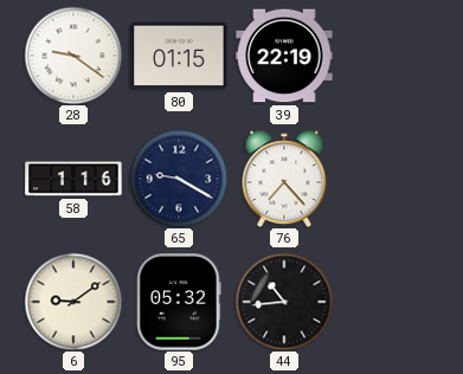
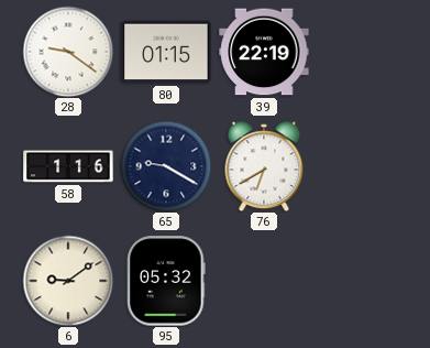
76: 7:23 -> 6:40
44: 10:44 -> none
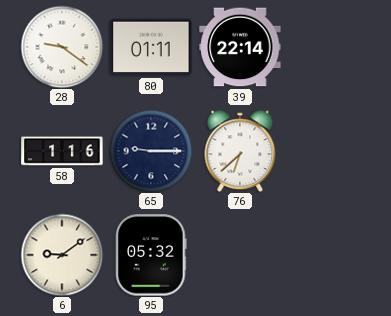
80: 01:15 -> 01:11
39: 22:19 -> 22:14
65: 9:20 -> 9:15
76: 6:40 -> 6:38
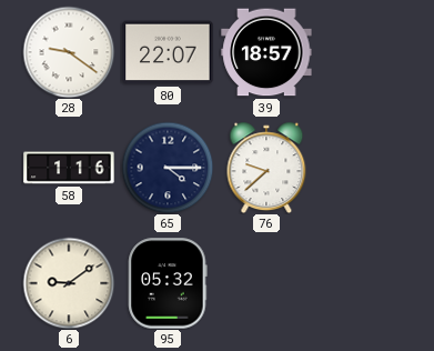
80: 01:11 -> 22:07
39: 22:14 -> 18:57
65: 9:15 -> 4:15
76: 6:38 -> 9:38
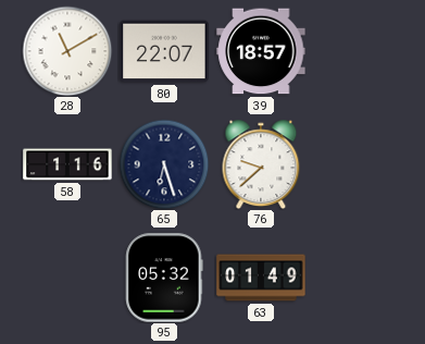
28: 9:21 -> 11:10
65: 4:15 -> 6:27
6: 9:09 -> none
63: none -> 01:49
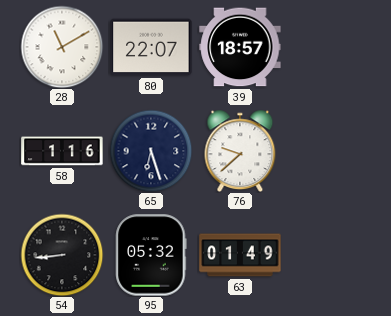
54: none -> 8:44
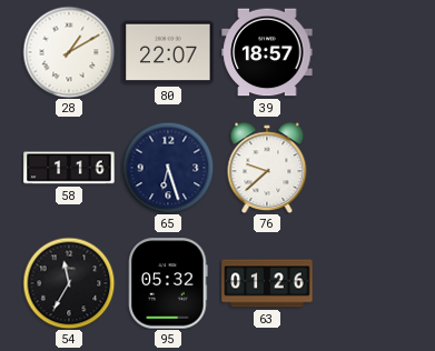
28: 11:10 -> 1:10
54: 8:44 -> 11:35
63: 01:49 -> 01:26
